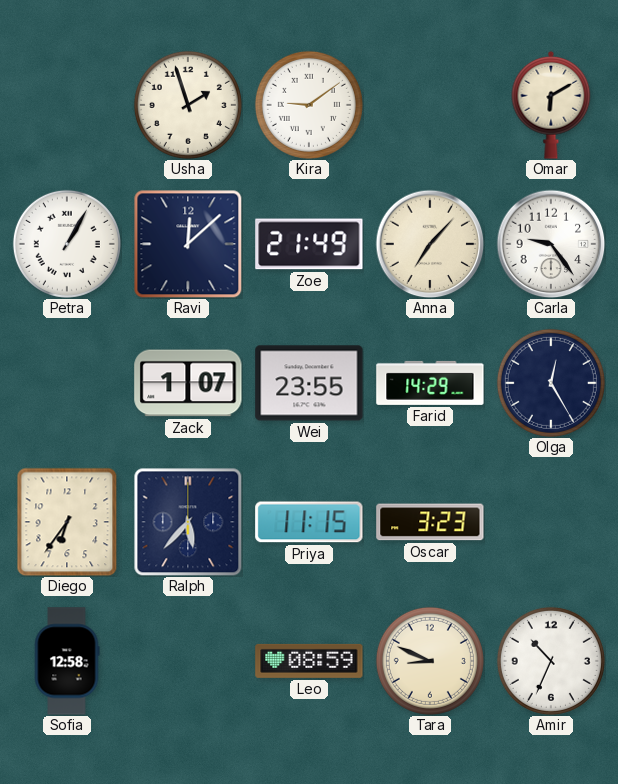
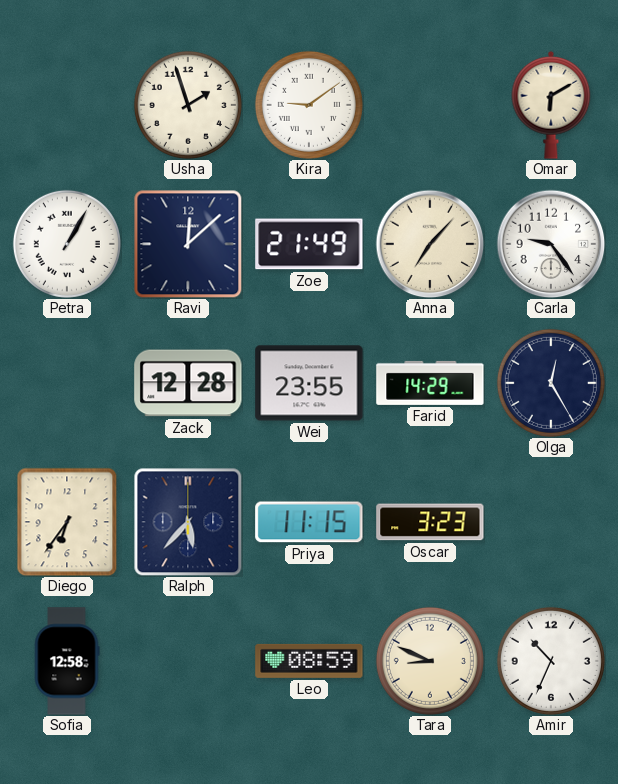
Zack: 1:07 -> 12:28
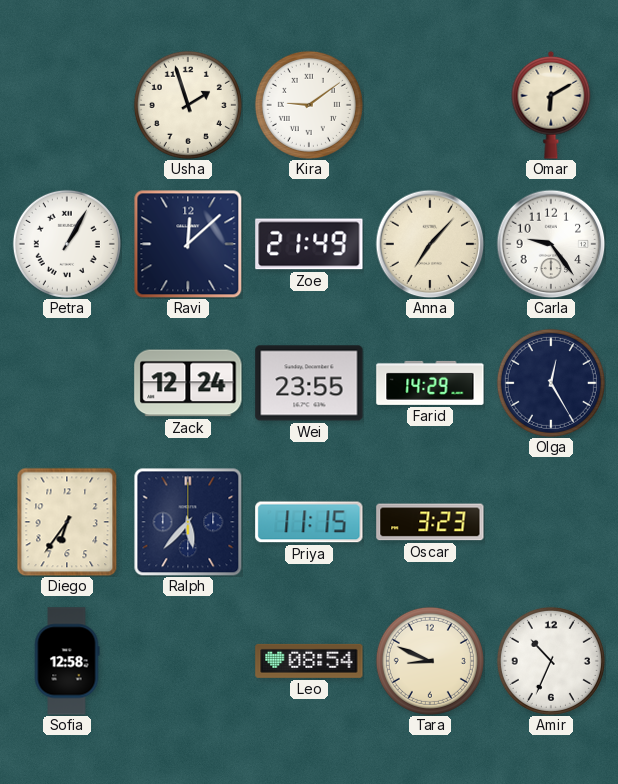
Zack: 12:28 -> 12:24
Leo: 08:59 -> 08:54
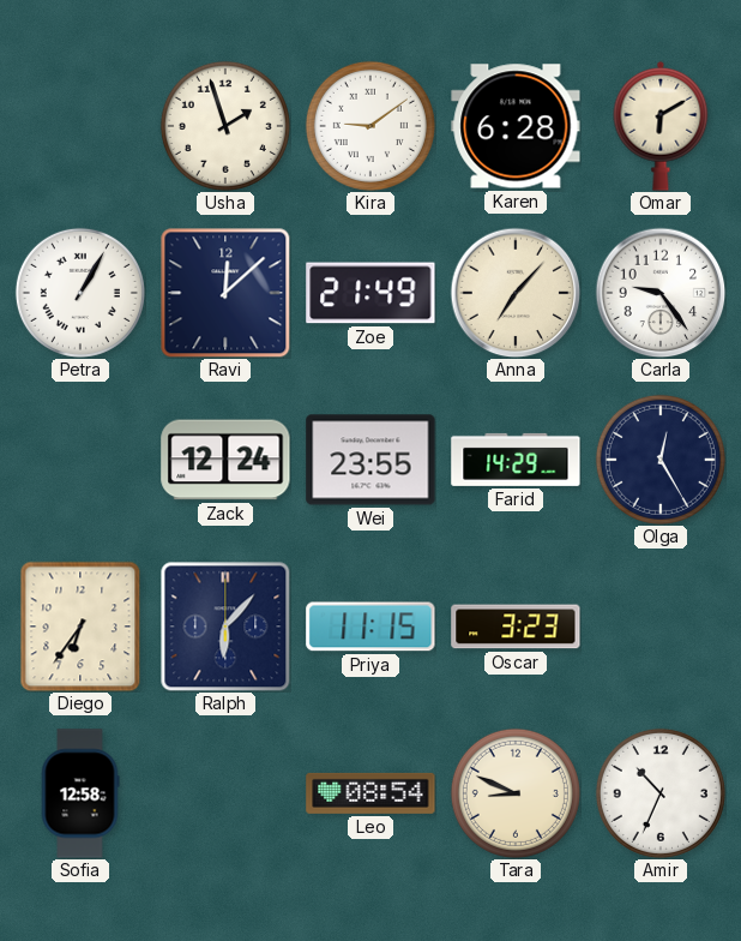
Karen: none -> 6:28
Ralph: 5:37 -> 6:07
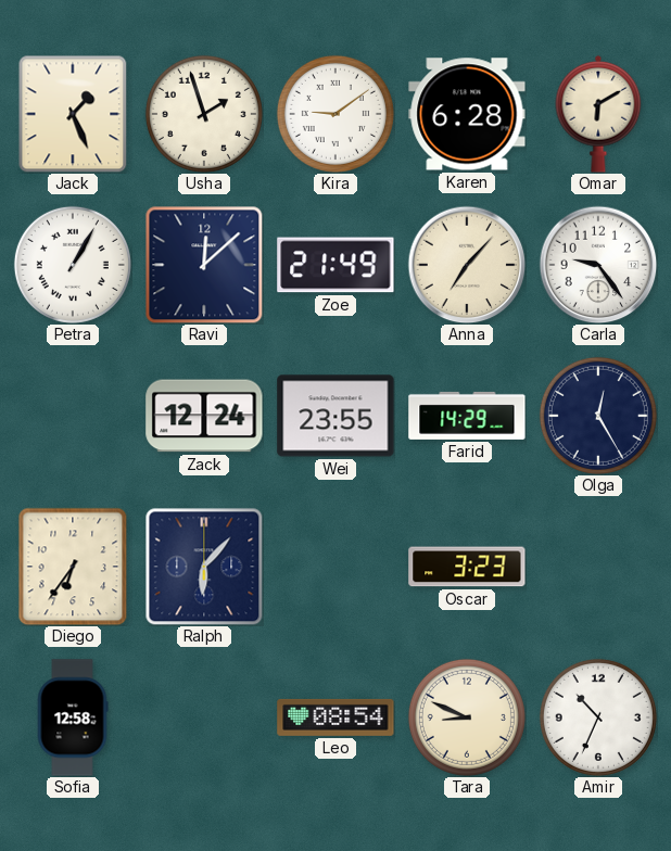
Jack: none -> 1:26
Priya: 11:15 -> none
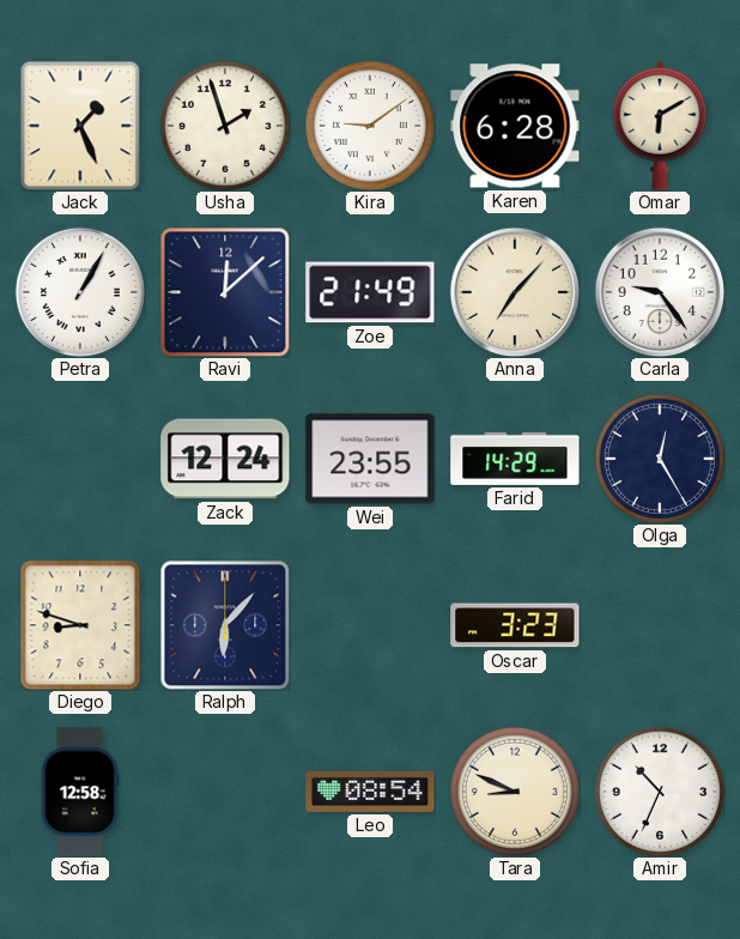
Diego: 6:36 -> 8:48
